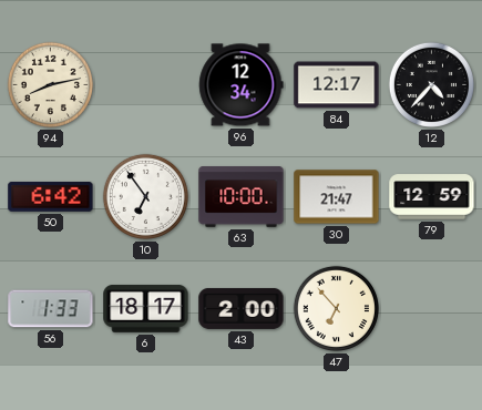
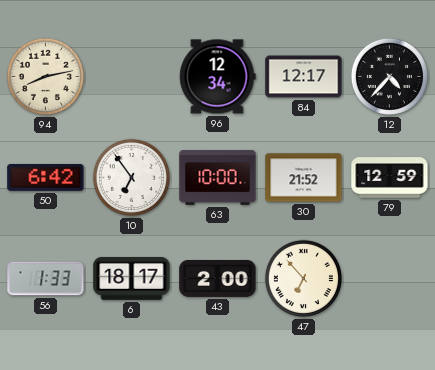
30: 21:47 -> 21:52
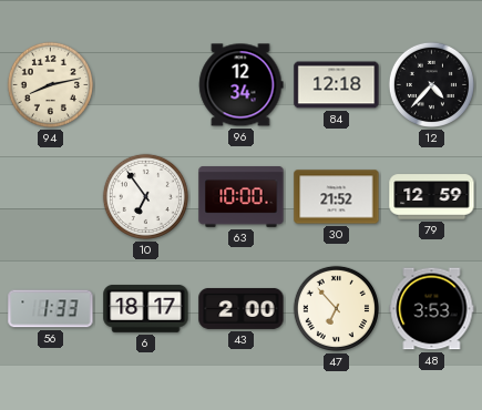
84: 12:17 -> 12:18
50: 6:42 -> none
48: none -> 3:53
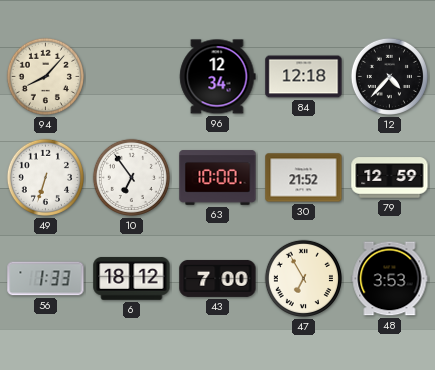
94: 8:13 -> 8:07
49: none -> 6:33
6: 18:17 -> 18:12
43: 2:00 -> 7:00
47: 6:53 -> 6:55
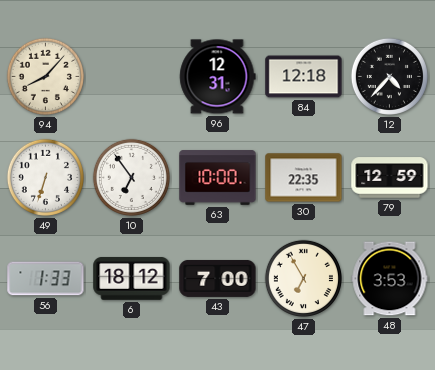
96: 12:34 -> 12:31
30: 21:52 -> 22:35
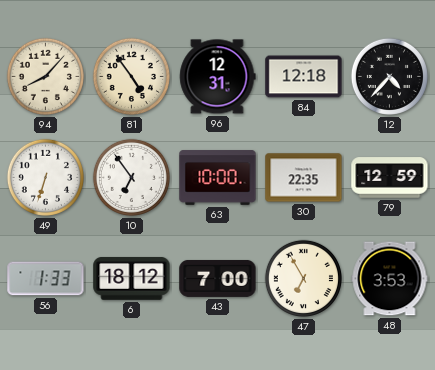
81: none -> 4:54
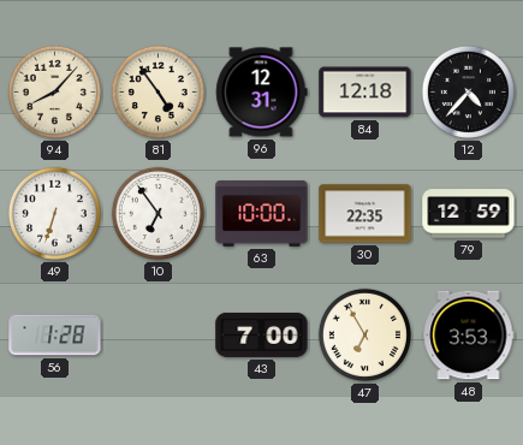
56: 1:33 -> 1:28
6: 18:12 -> none
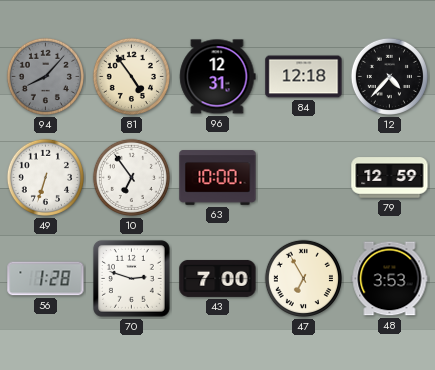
94 dial: cream -> grey
30: 22:35 -> none
70: none -> 2:48
